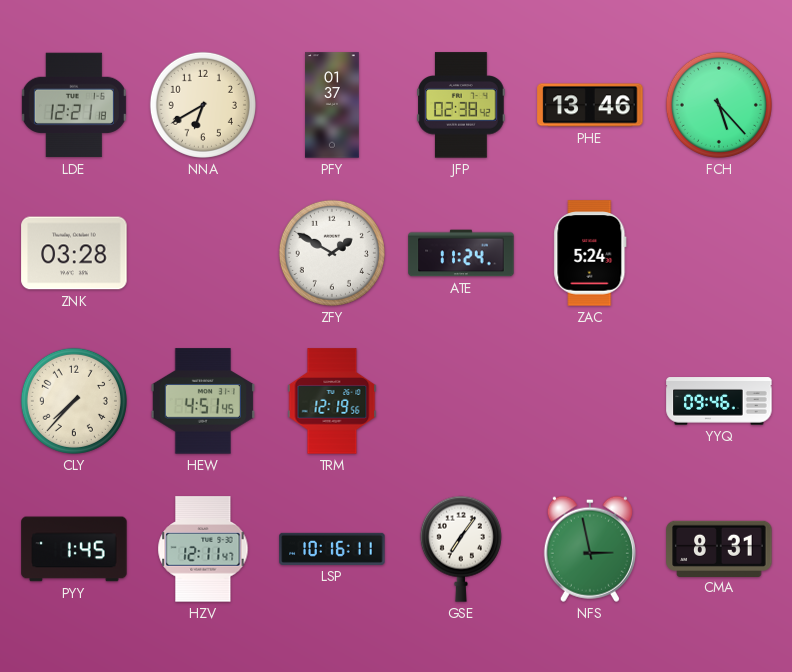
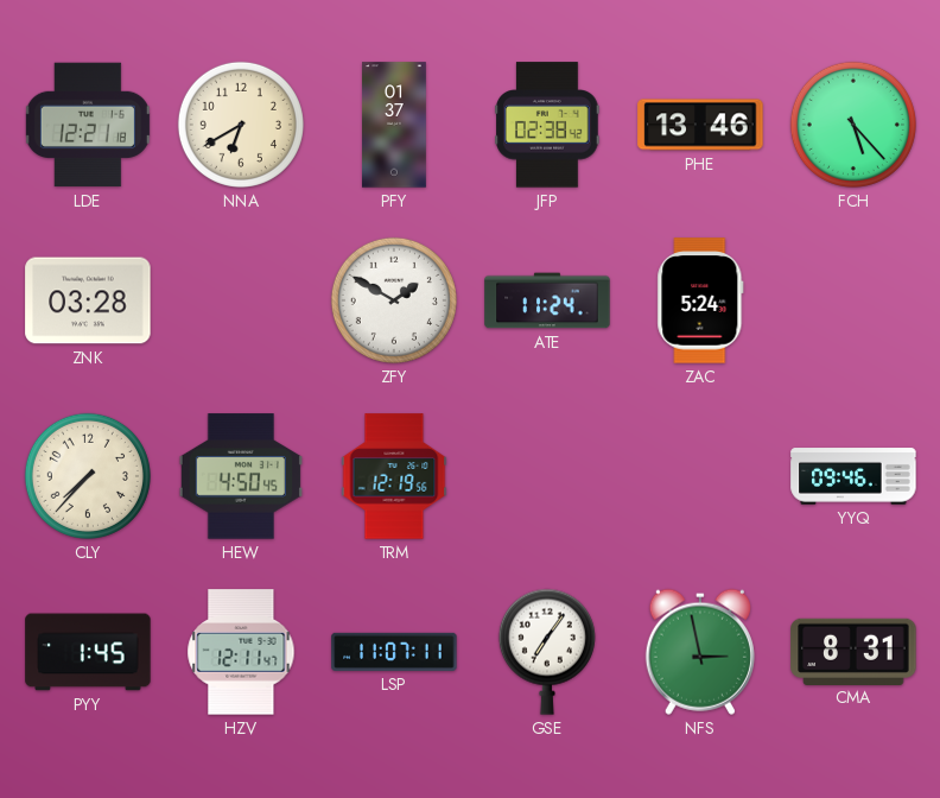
HEW: 4:51 -> 4:50
LSP: 10:16 -> 11:07
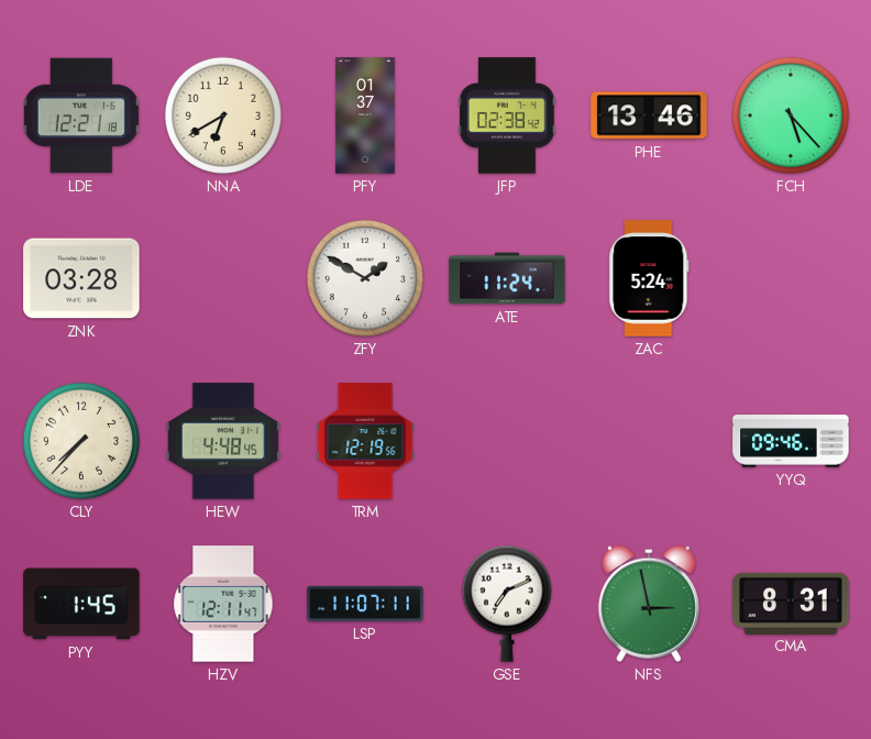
HEW: 4:50 -> 4:48
GSE: 7:06 -> 7:11
